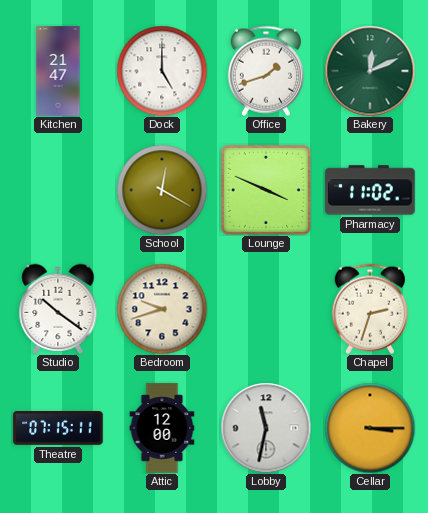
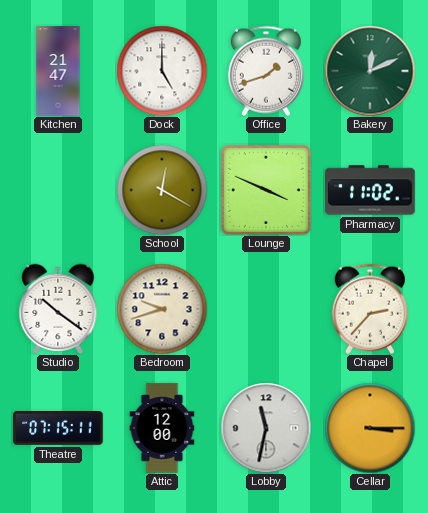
Chapel: 2:33 -> 2:37
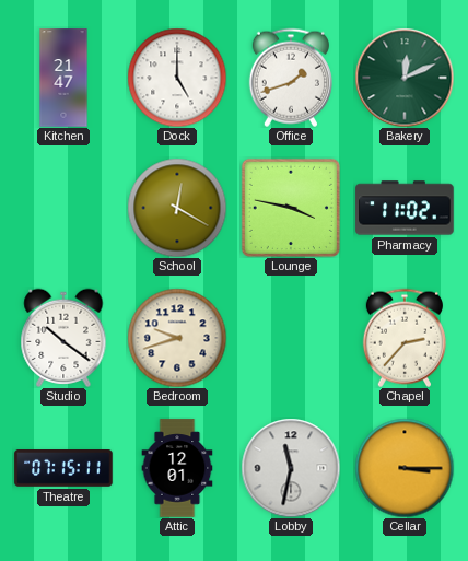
Lounge: 3:49 -> 3:47
Attic: 12:00 -> 12:01
